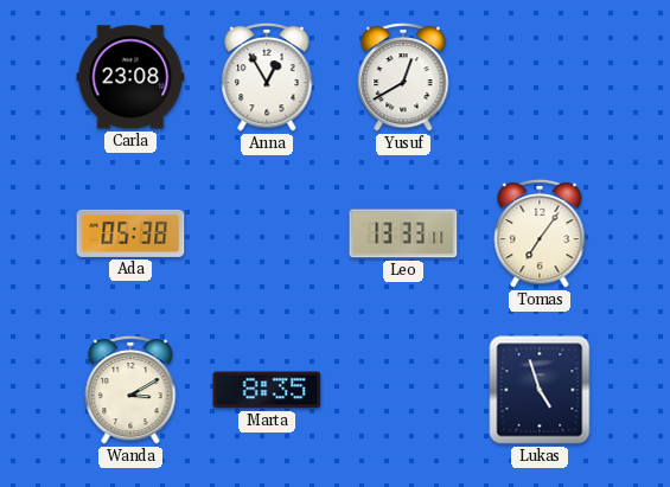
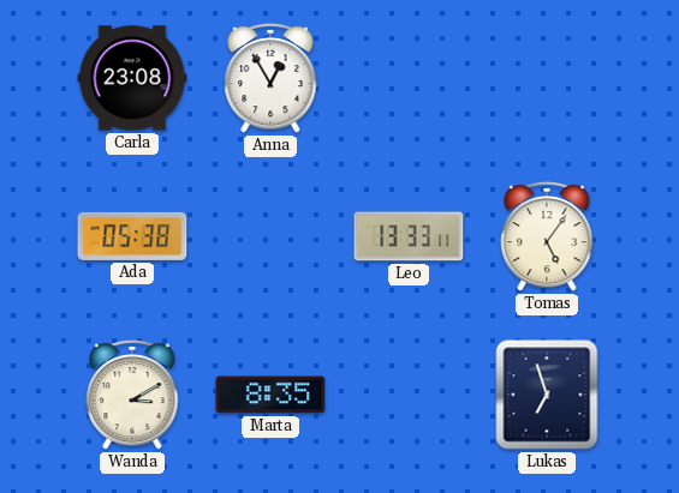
Yusuf: 12:40 -> none
Tomas: 7:06 -> 5:06
Lukas: 4:57 -> 6:57
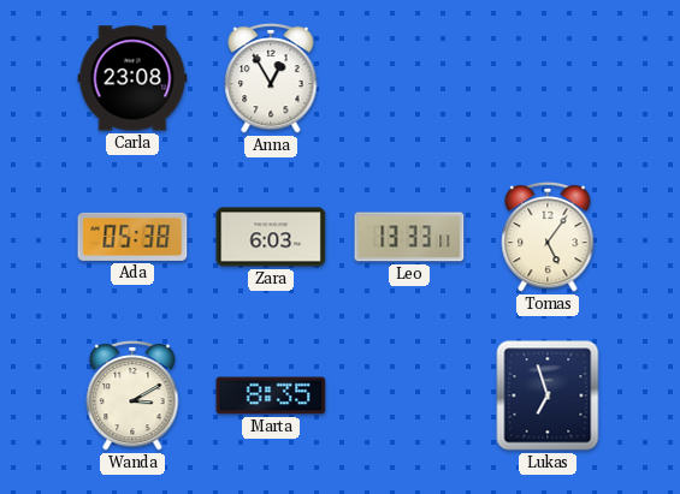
Zara: none -> 6:03
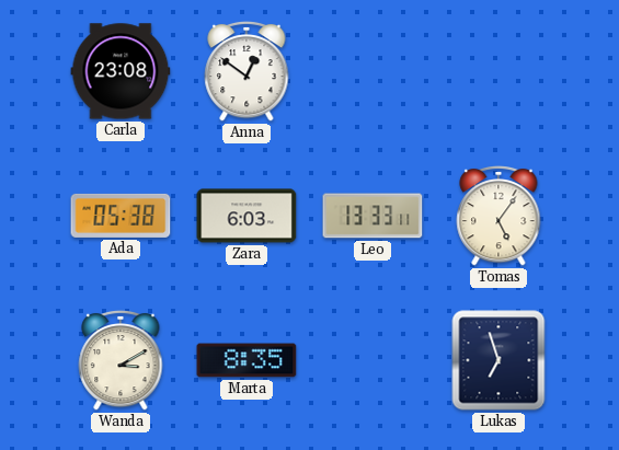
Anna: 12:55 -> 12:51
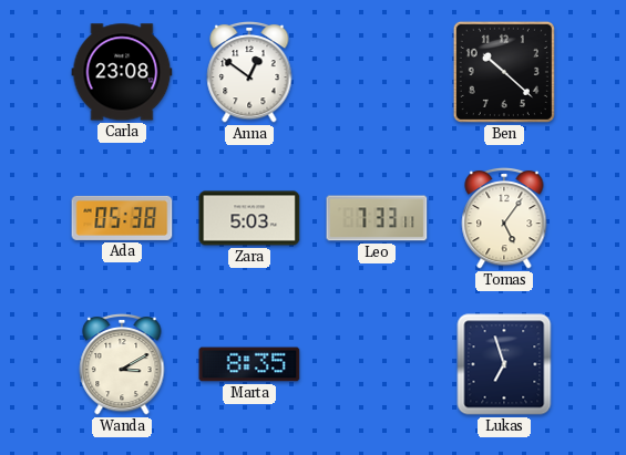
Ben: none -> 10:22
Zara: 6:03 -> 5:03
Leo: 13:33 -> 7:33
